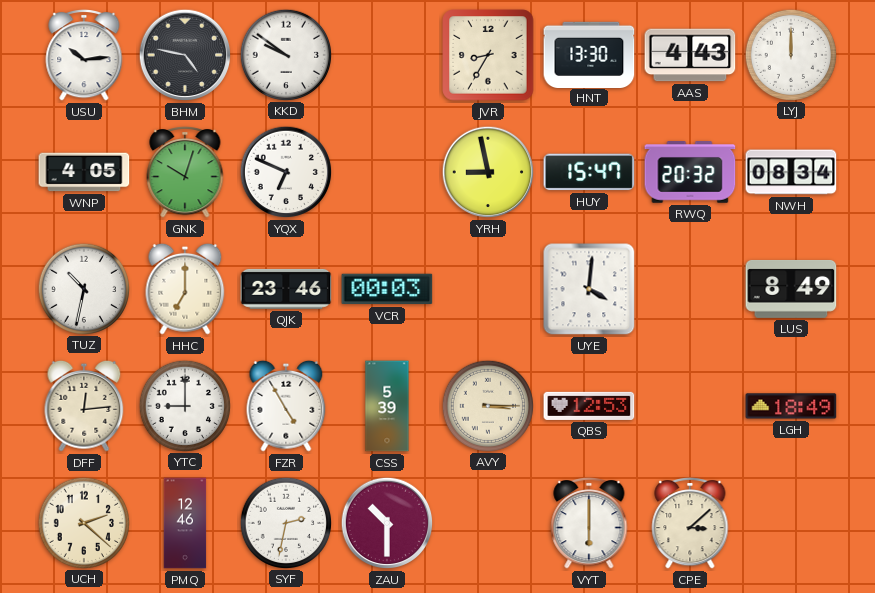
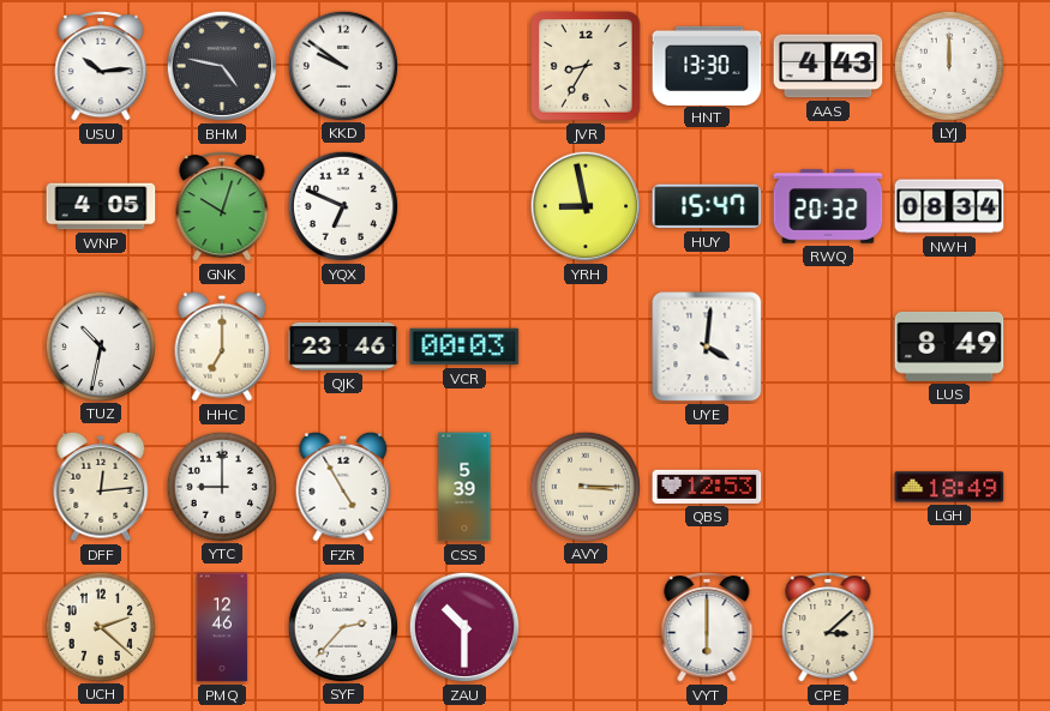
SYF: 2:32 -> 2:37
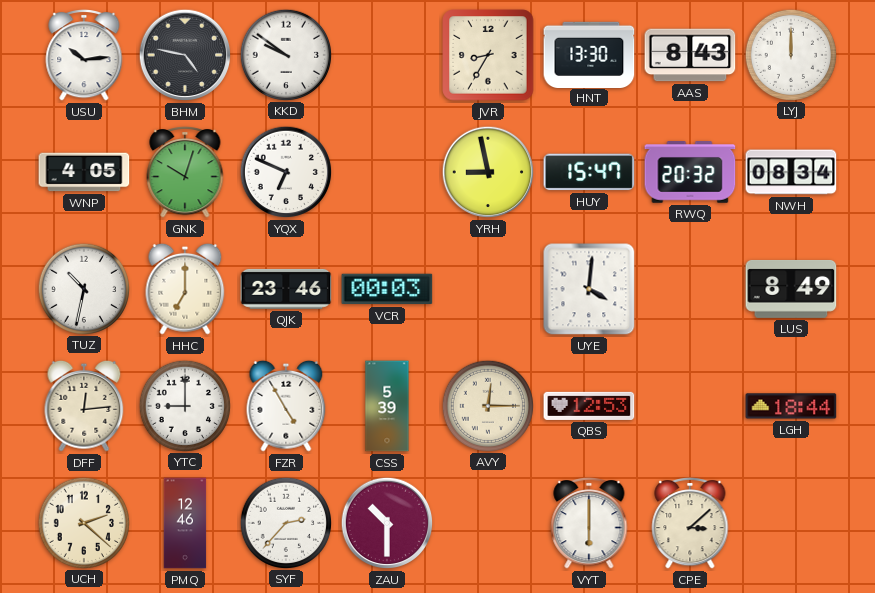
AAS: 4:43 -> 8:43
AVY: 3:15 -> 12:15
LGH: 18:49 -> 18:44
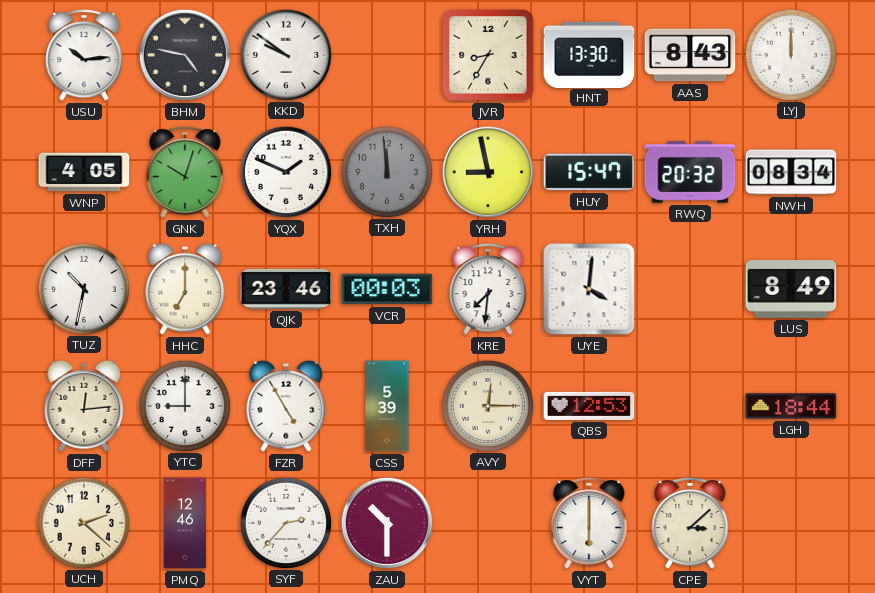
YQX: 6:49 -> 1:49
TXH: none -> 11:59
KRE: none -> 7:31
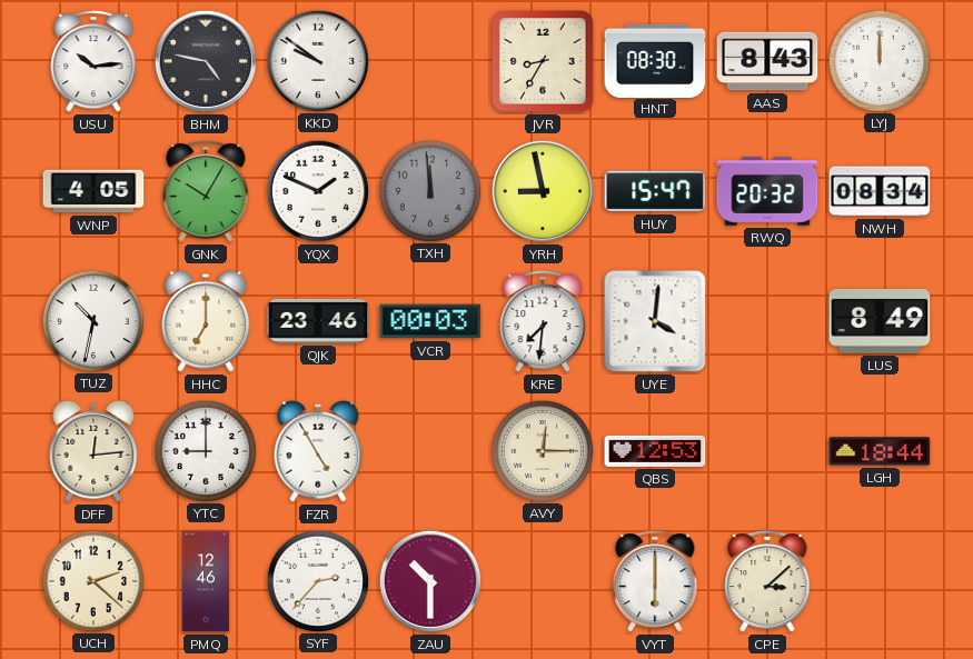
HNT: 13:30 -> 08:30
GNK: 10:03 -> 10:05
CSS: 5:39 -> none
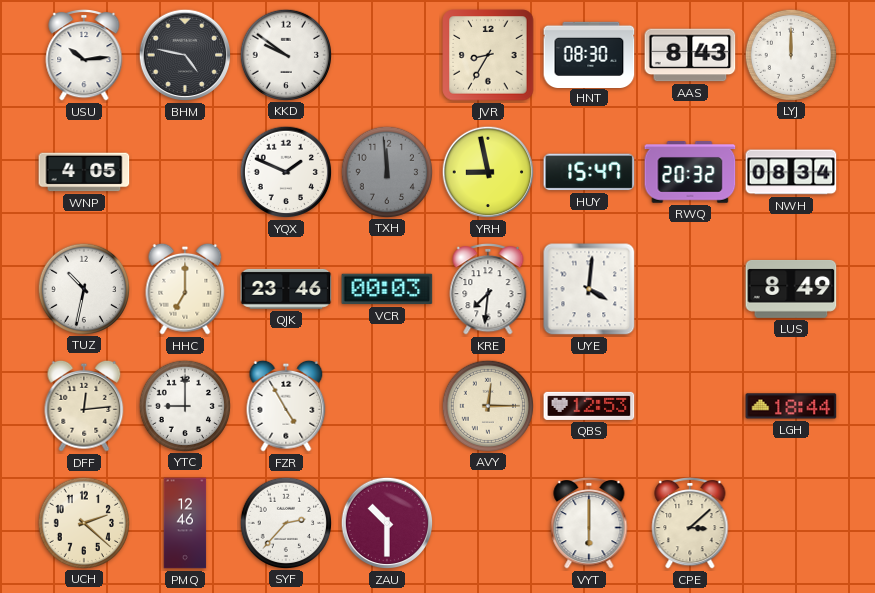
GNK: 10:05 -> none
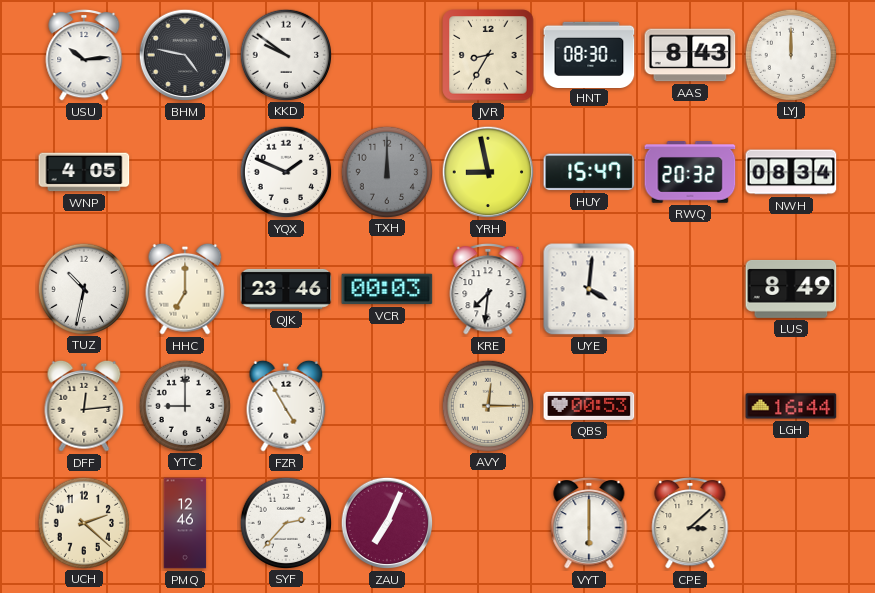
TXH: 11:59 -> 12:00
QBS: 12:53 -> 00:53
LGH: 18:44 -> 16:44
ZAU: 10:30 -> 7:04
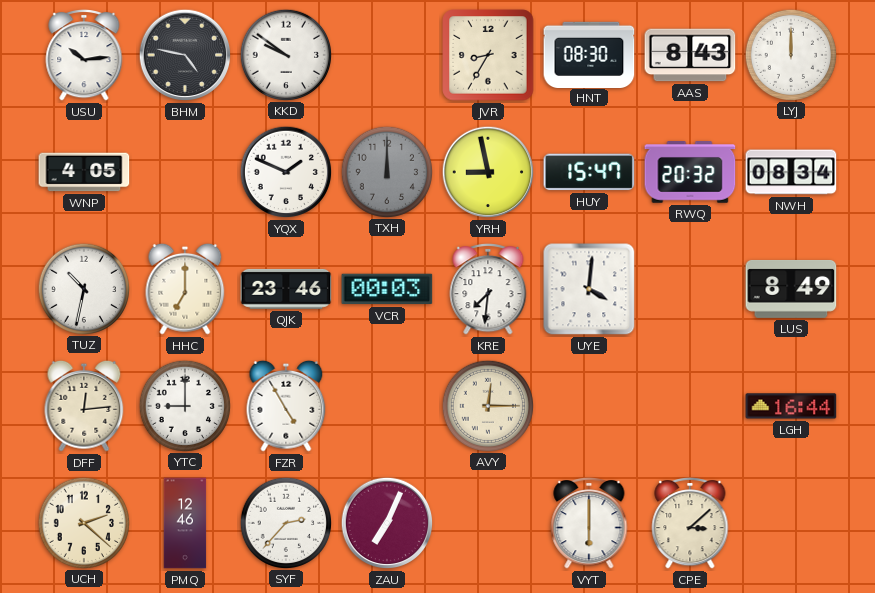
QBS: 00:53 -> none
